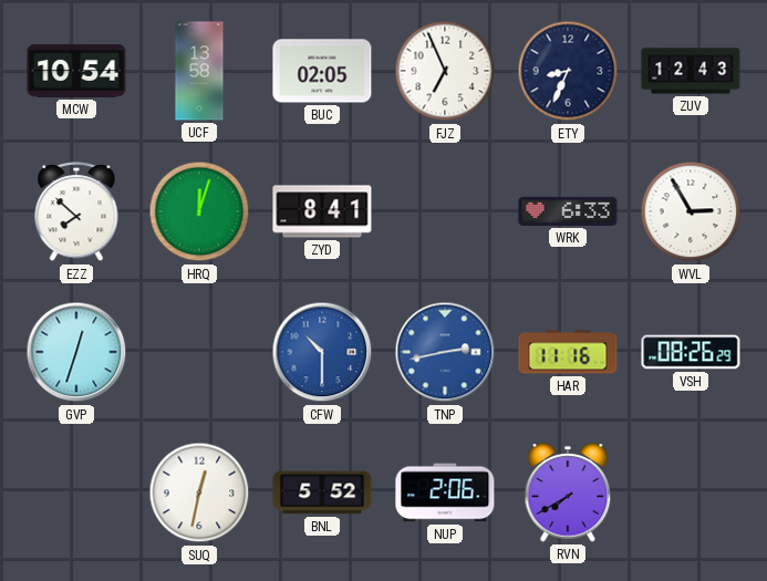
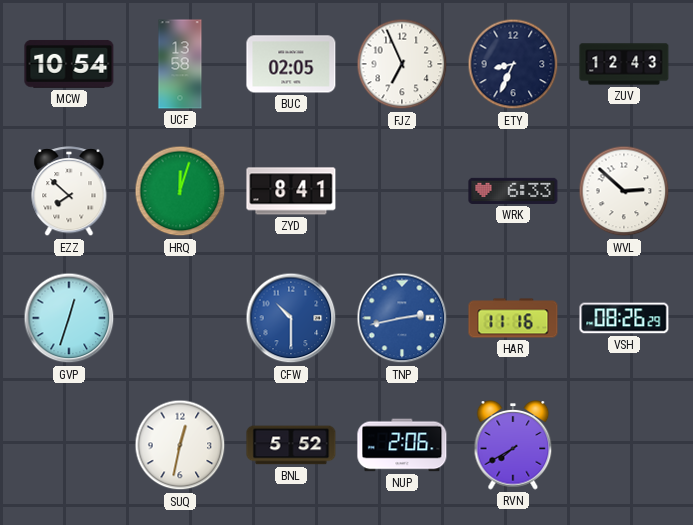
WVL: 2:55 -> 2:52
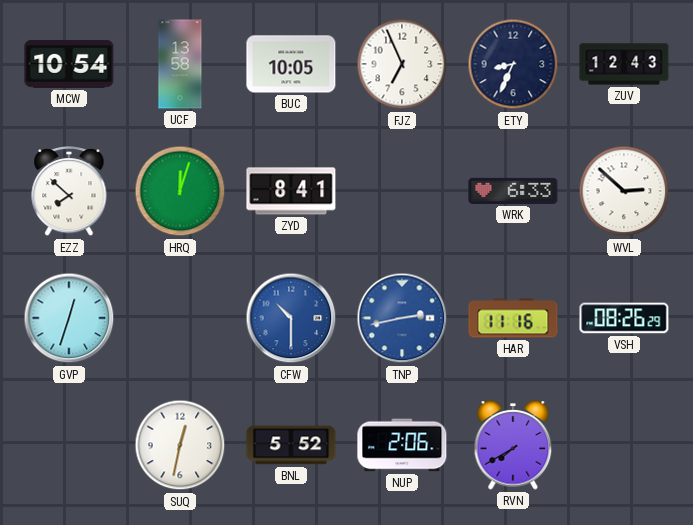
BUC: 02:05 -> 10:05
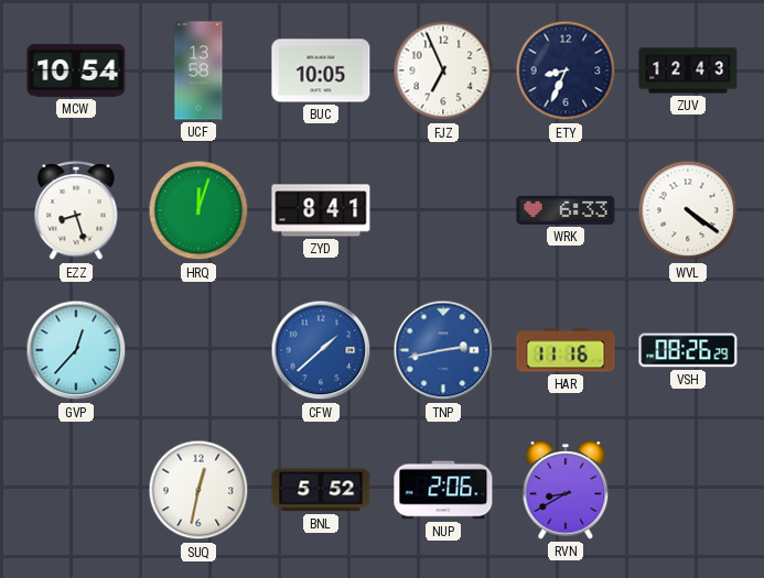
EZZ: 7:52 -> 8:27
WVL: 2:52 -> 4:21
GVP: 12:33 -> 12:37
CFW: 10:30 -> 1:38
RVN: 7:40 -> 8:40
